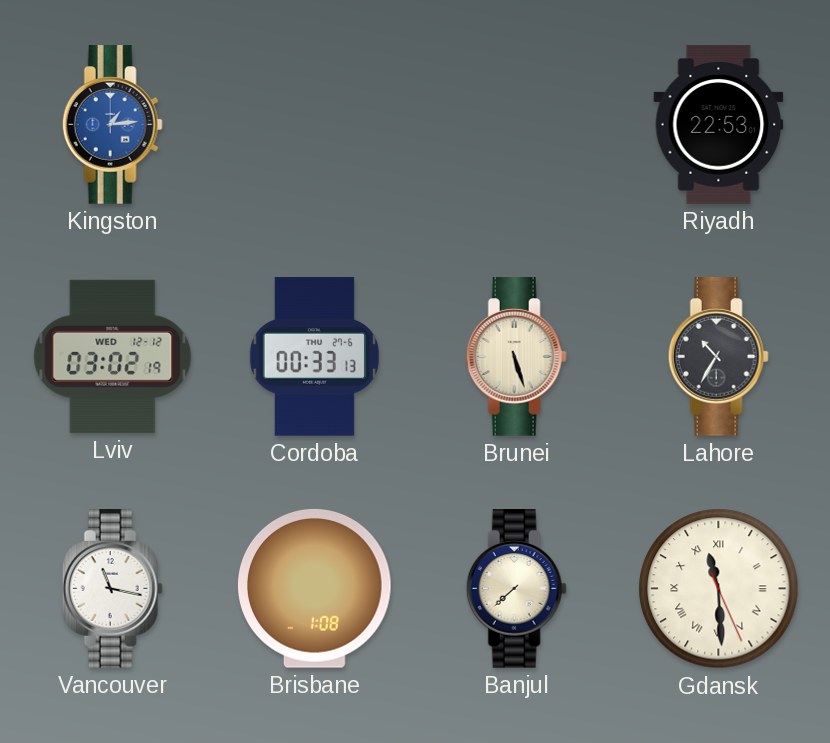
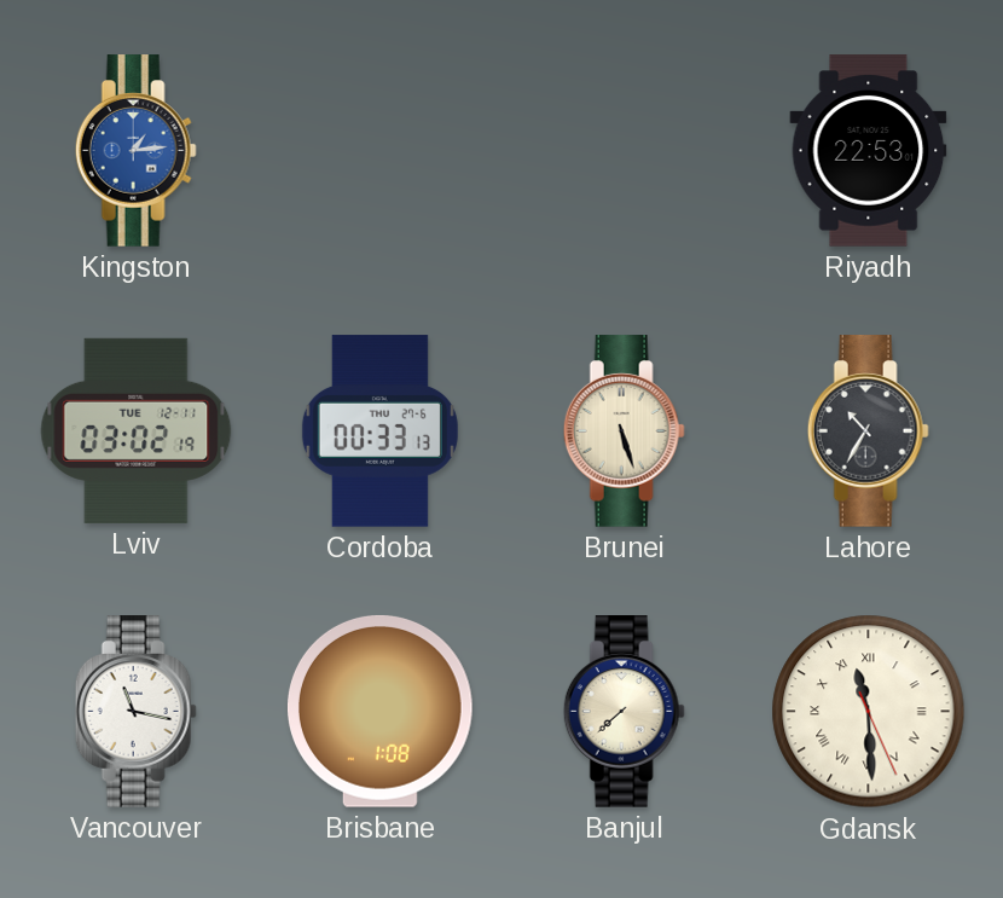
Lviv date: WED 12-12 -> TUE 12-11
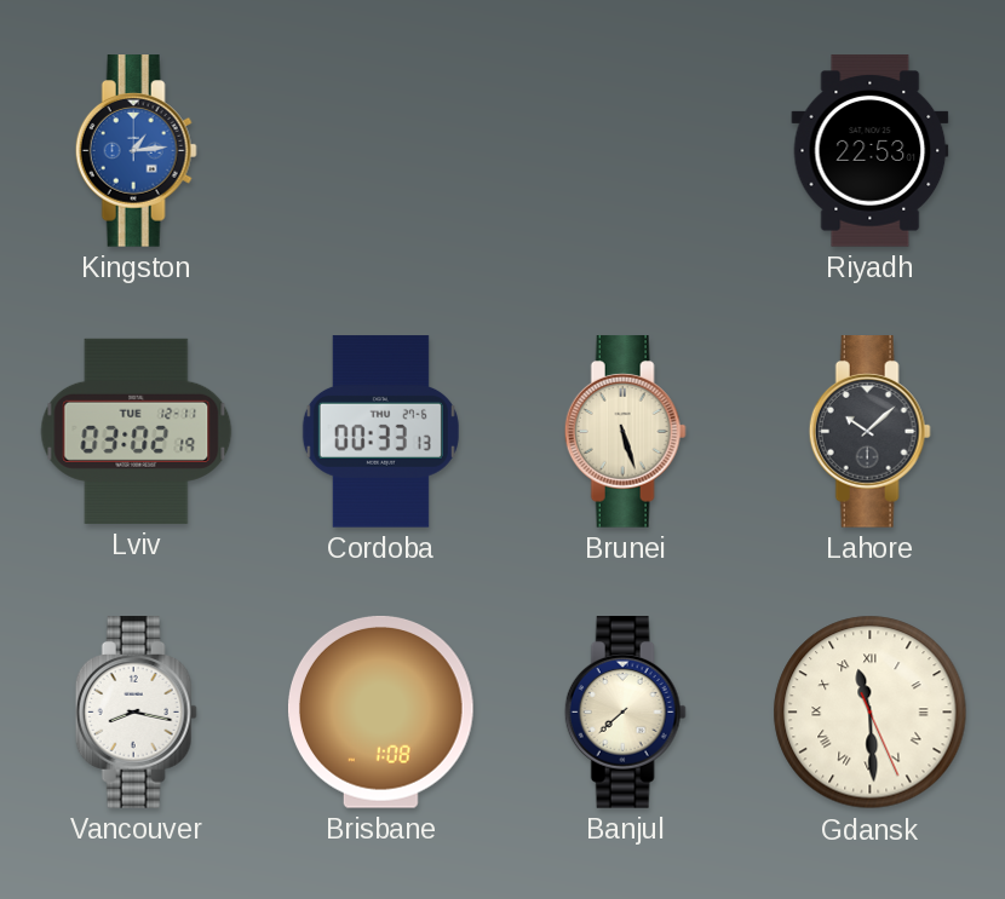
Lahore: 10:35 -> 10:08
Vancouver: 11:17 -> 8:17
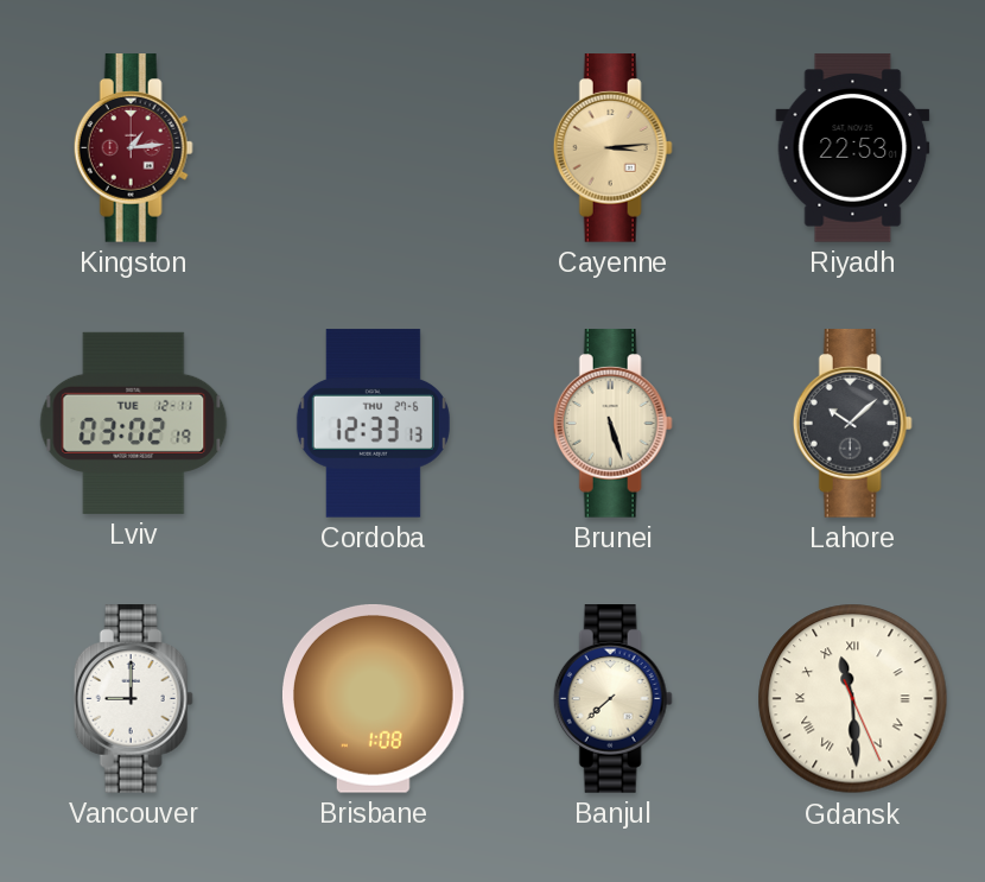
Kingston dial: blue -> burgundy
Cayenne: none -> 3:14
Cordoba: 00:33 -> 12:33
Vancouver: 8:17 -> 9:00
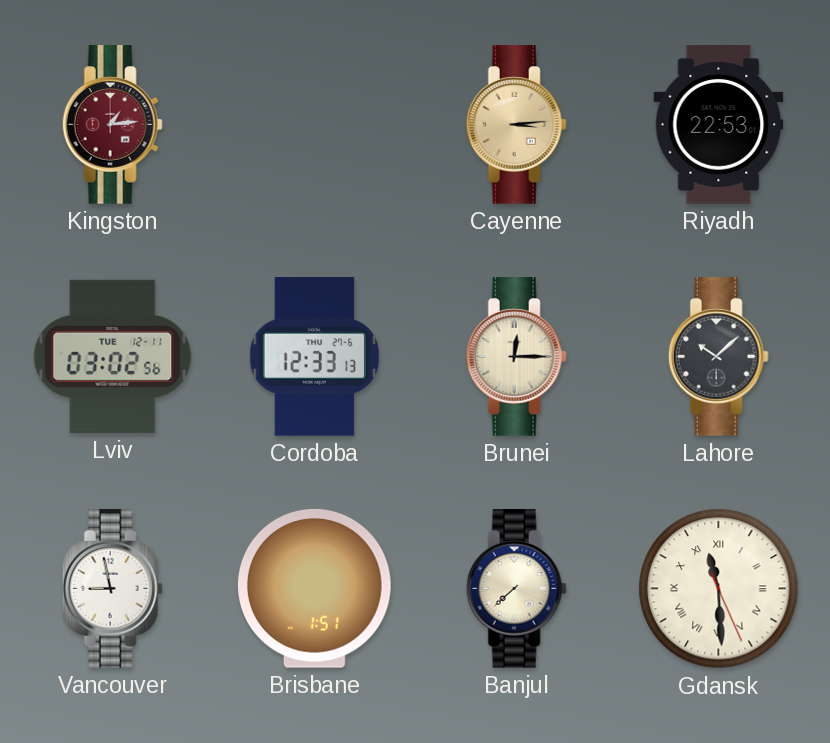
Lviv: 03:02:19 -> 03:02:56
Brunei: 5:27 -> 12:15
Vancouver: 9:00 -> 8:58
Brisbane: 1:08 -> 1:51
